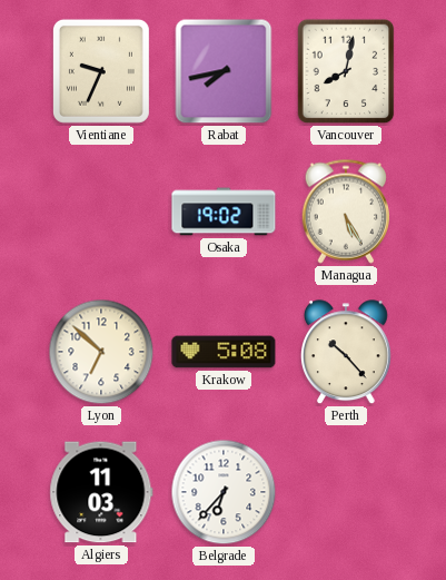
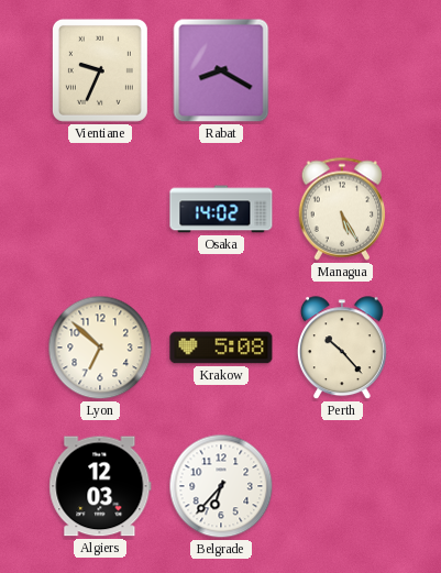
Rabat: 7:43 -> 8:20
Vancouver: 8:02 -> none
Osaka: 19:02 -> 14:02
Algiers: 11:03 -> 12:03
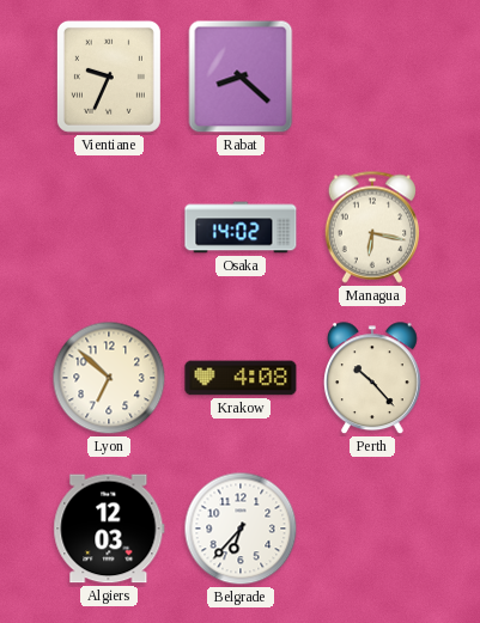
Rabat: 8:20 -> 8:22
Managua: 5:25 -> 6:17
Krakow: 5:08 -> 4:08
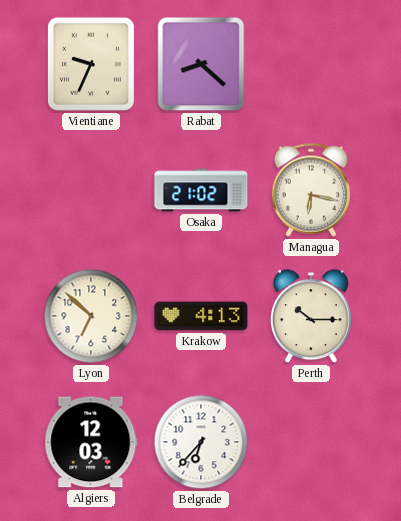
Osaka: 14:02 -> 21:02
Krakow: 4:08 -> 4:13
Perth: 10:23 -> 10:15
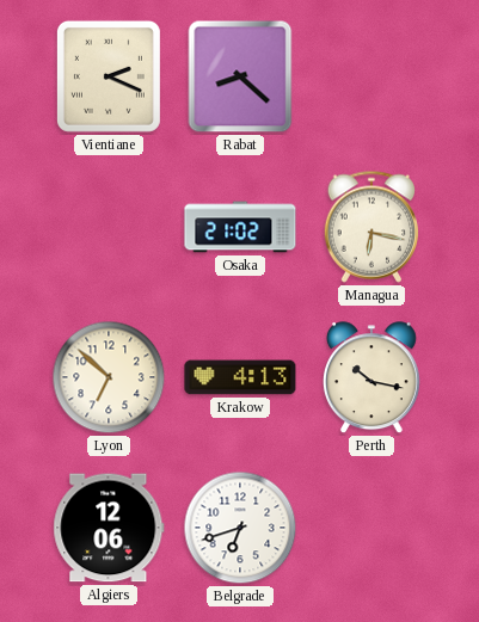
Vientiane: 9:34 -> 2:19
Perth: 10:15 -> 10:17
Algiers: 12:03 -> 12:06
Belgrade: 6:37 -> 6:42
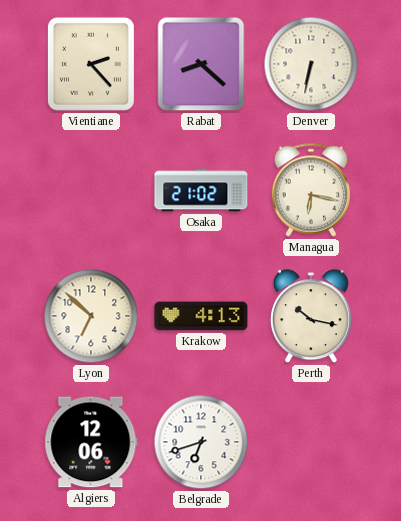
Vientiane: 2:19 -> 2:23
Denver: none -> 6:32
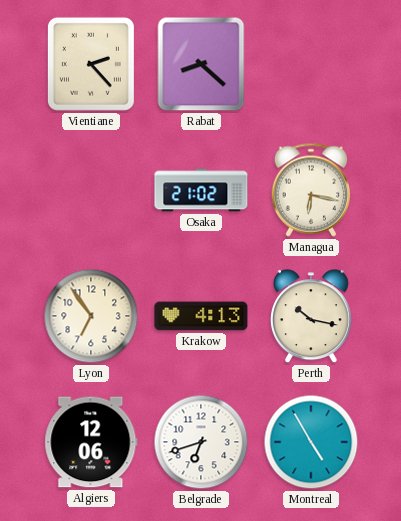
Denver: 6:32 -> none
Lyon: 6:52 -> 6:54
Montreal: none -> 4:55
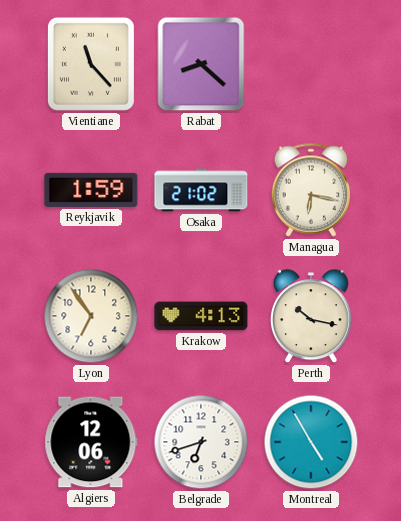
Vientiane: 2:23 -> 11:23
Reykjavik: none -> 1:59
